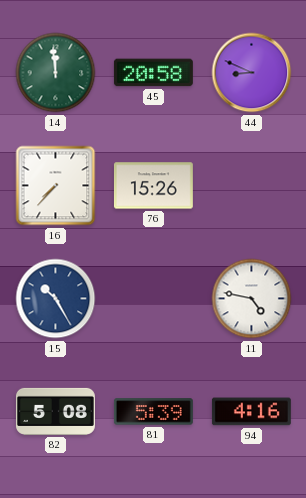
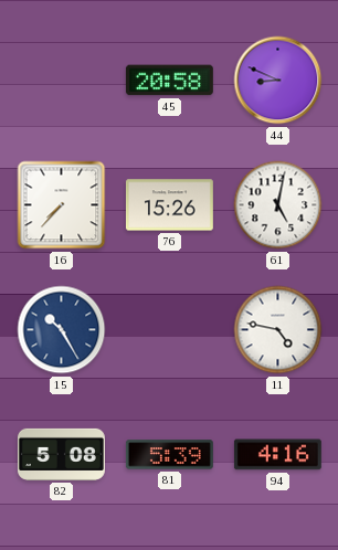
14: 11:59 -> none
61: none -> 5:02
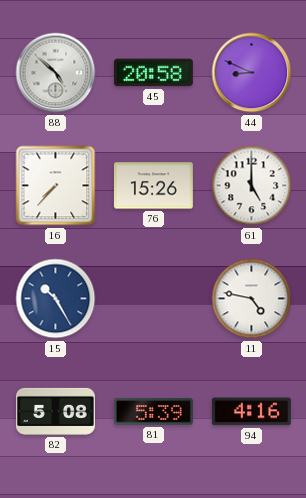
88: none -> 4:52
61: 5:02 -> 5:00
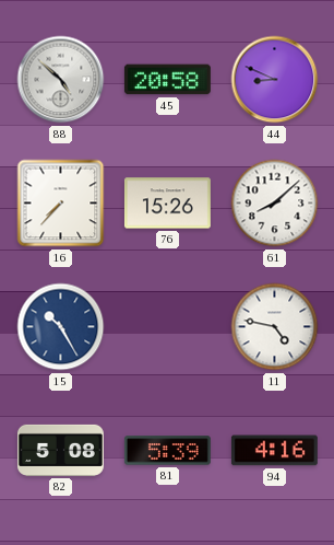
61: 5:00 -> 8:08
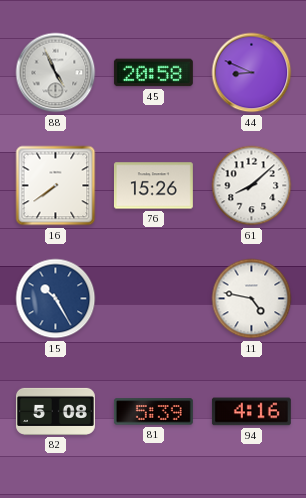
88: 4:52 -> 4:56
16: 7:37 -> 7:39
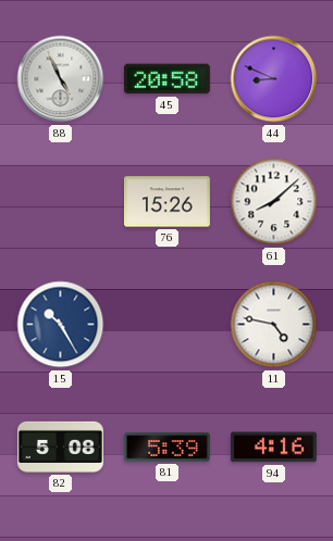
16: 7:39 -> none
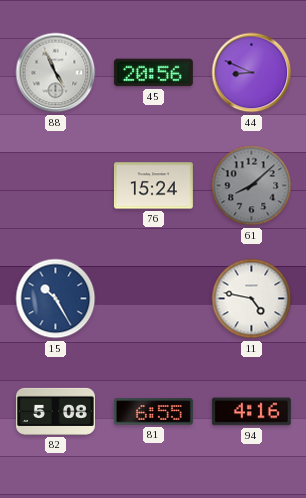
45: 20:58 -> 20:56
76: 15:26 -> 15:24
61 dial: white -> grey
81: 5:39 -> 6:55
